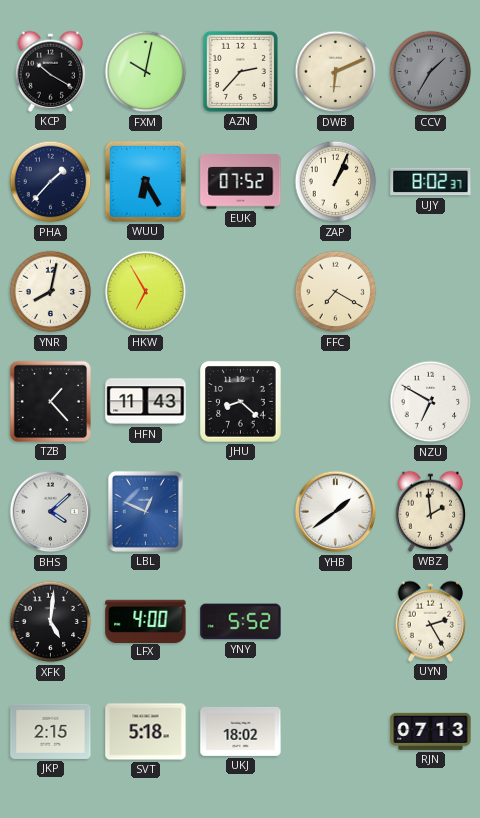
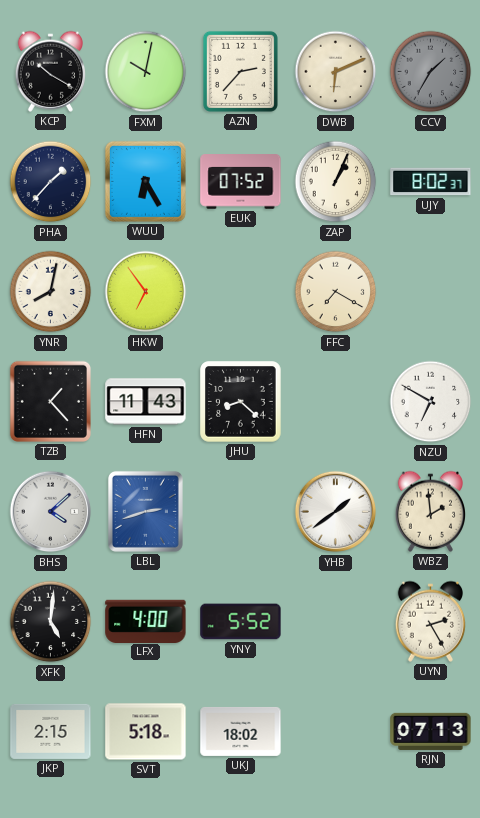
HKW: 6:55 -> 6:54
LBL: 12:49 -> 2:42
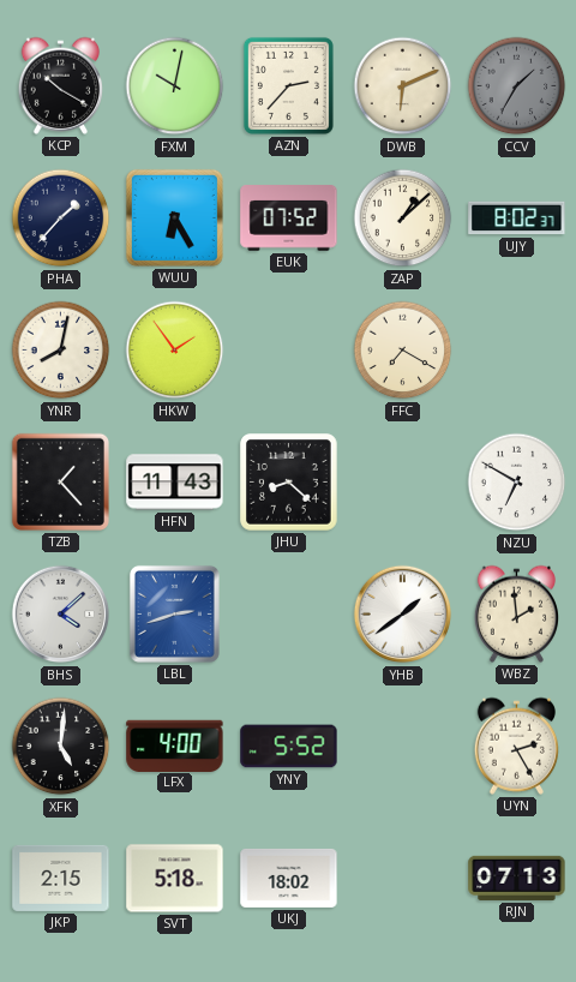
ZAP: 1:04 -> 1:08
HKW: 6:54 -> 1:54
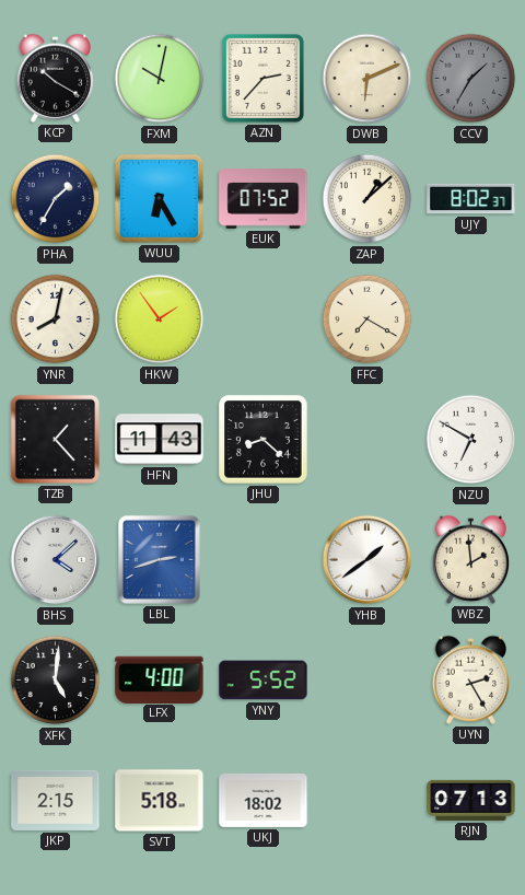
PHA: 1:37 -> 1:35
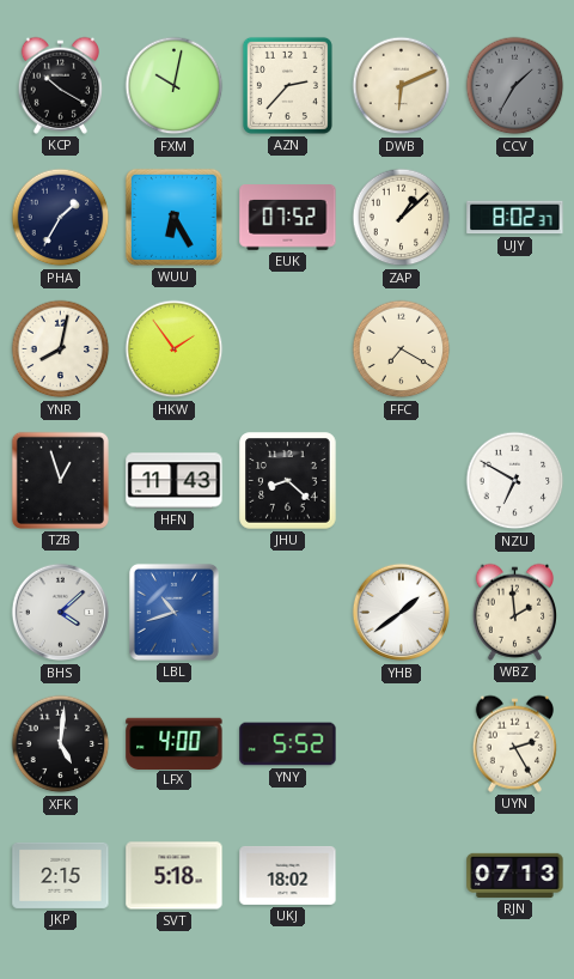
TZB: 1:23 -> 12:57
LBL: 2:42 -> 10:42
